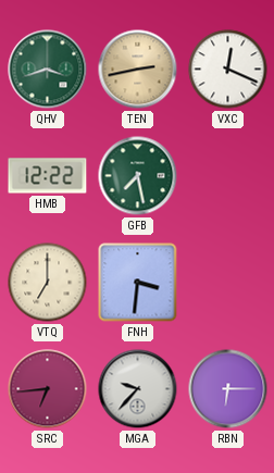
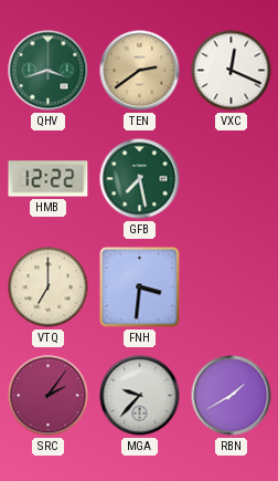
TEN: 2:43 -> 2:39
SRC: 6:44 -> 2:06
RBN: 6:15 -> 1:40
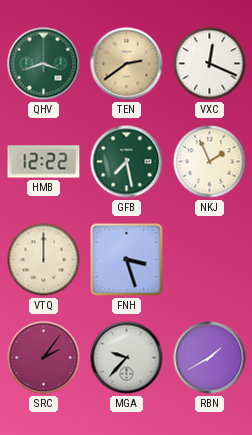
NKJ: none -> 1:56
VTQ: 7:00 -> 12:00
FNH: 3:31 -> 3:27
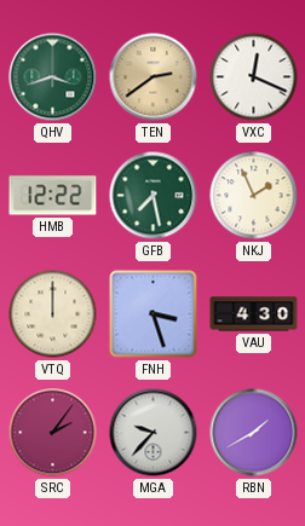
VAU: none -> 4:30
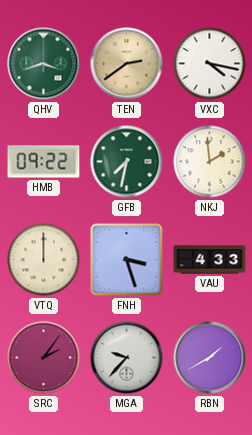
VXC: 12:19 -> 4:17
HMB: 12:22 -> 09:22
GFB: 7:28 -> 7:32
NKJ: 1:56 -> 1:59
VAU: 4:30 -> 4:33
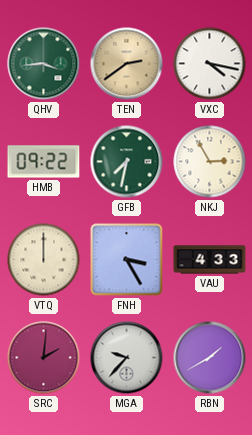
QHV: 3:42 -> 3:44
NKJ: 1:59 -> 2:55
FNH: 3:27 -> 3:25
SRC: 2:06 -> 2:01
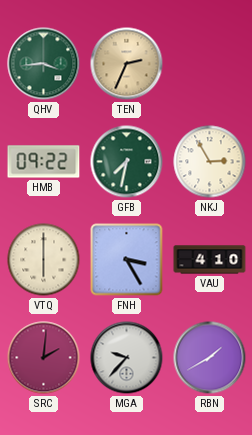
TEN: 2:39 -> 2:34
VXC: 4:17 -> none
VTQ: 12:00 -> 6:00
VAU: 4:33 -> 4:10
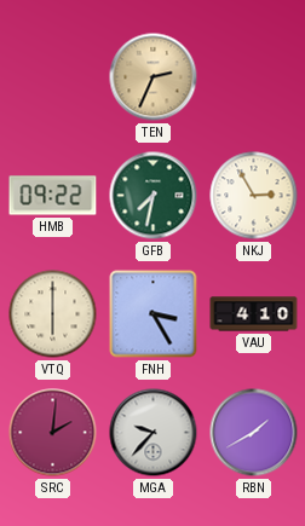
QHV: 3:44 -> none
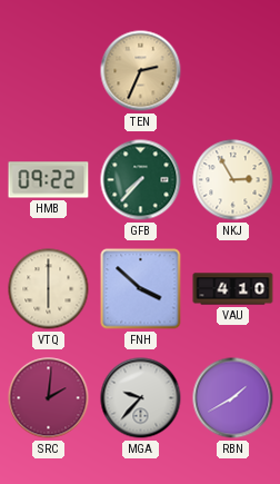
GFB: 7:32 -> 7:37
FNH: 3:25 -> 3:52
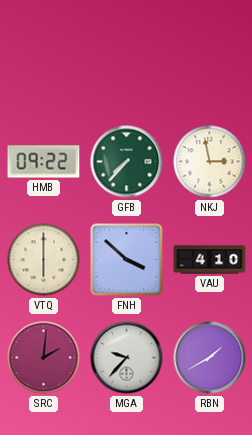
TEN: 2:34 -> none
NKJ: 2:55 -> 2:58
